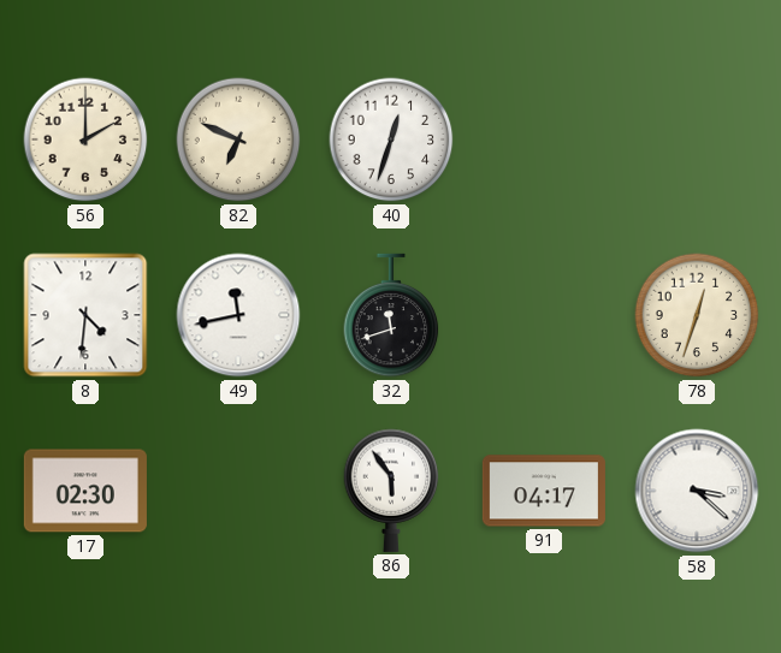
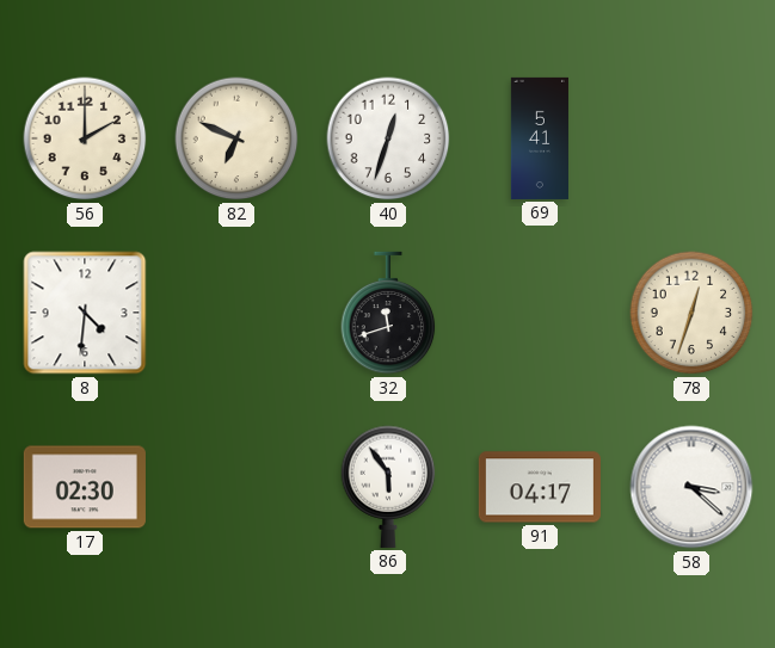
69: none -> 5:41
49: 11:43 -> none
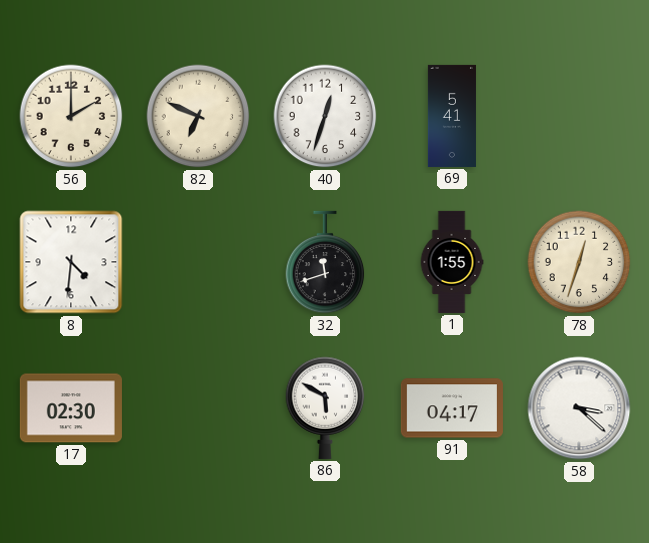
1: none -> 1:55
86: 5:54 -> 5:50
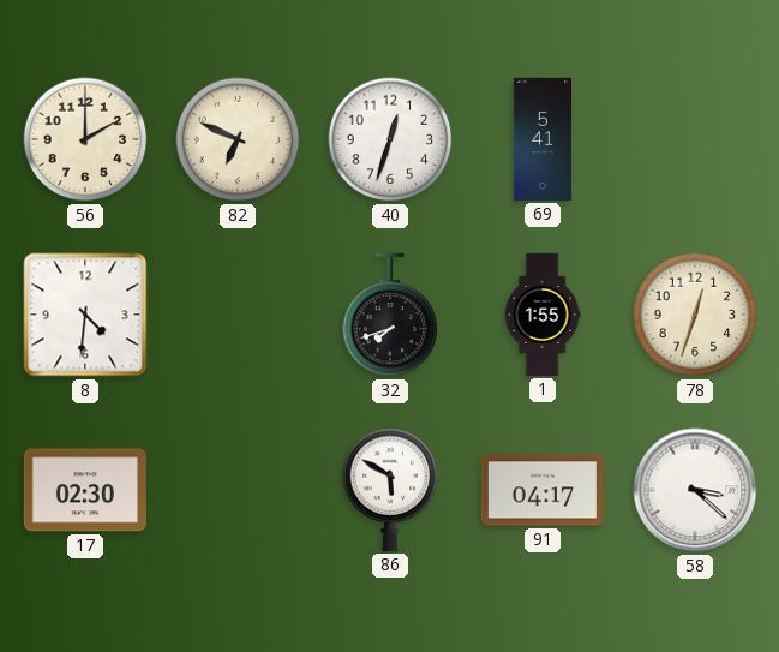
32: 11:42 -> 7:42
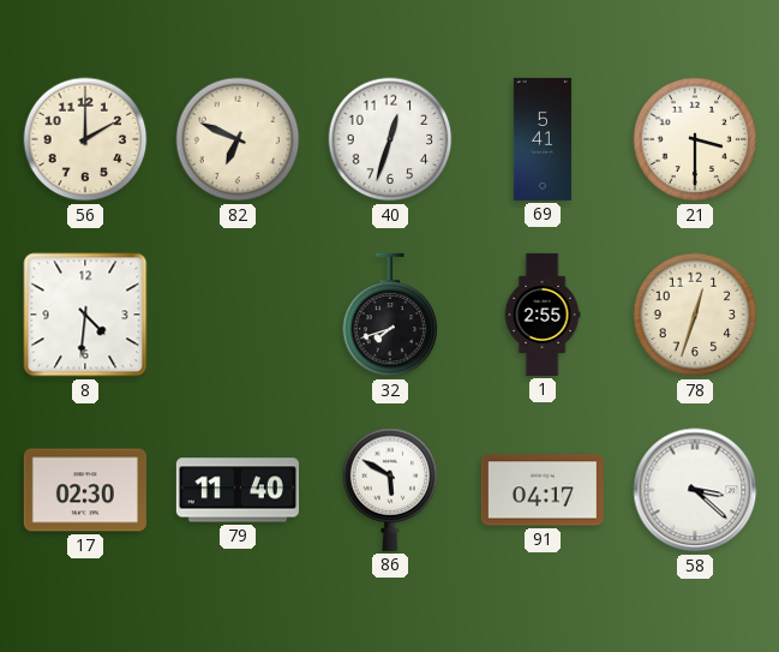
21: none -> 3:30
1: 1:55 -> 2:55
79: none -> 11:40
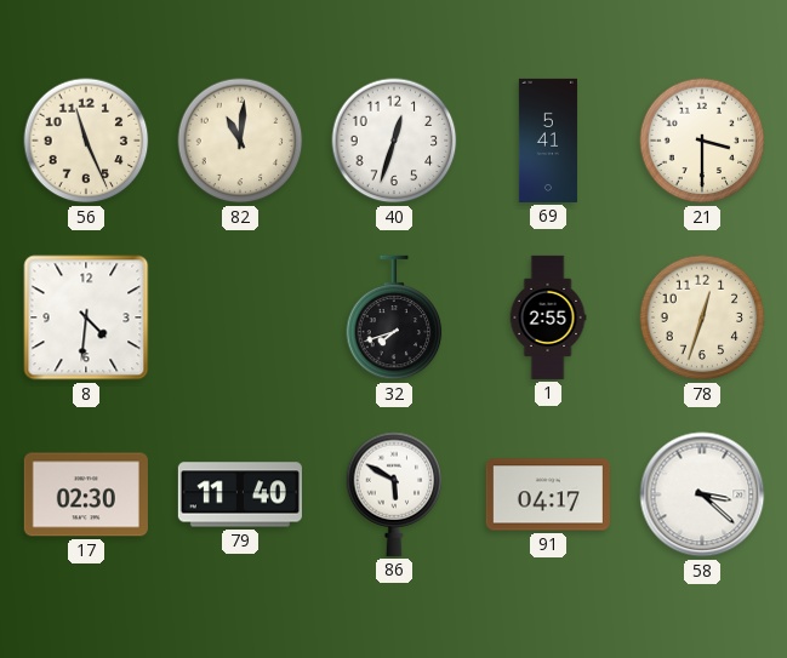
56: 2:00 -> 11:26
82: 6:49 -> 11:01
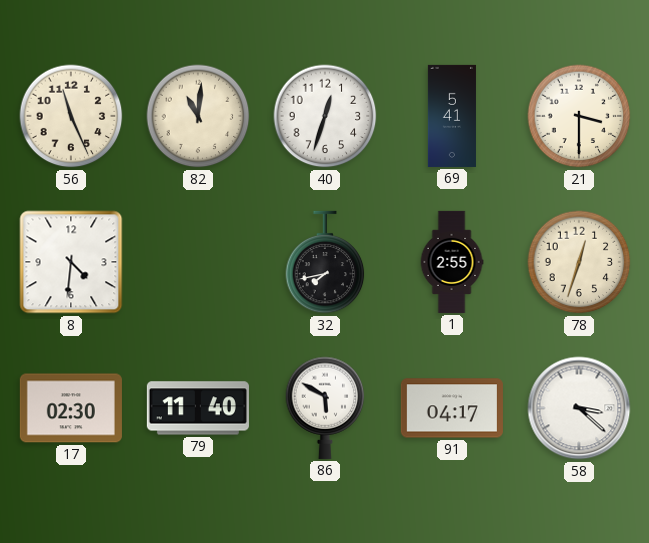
32: 7:42 -> 7:43
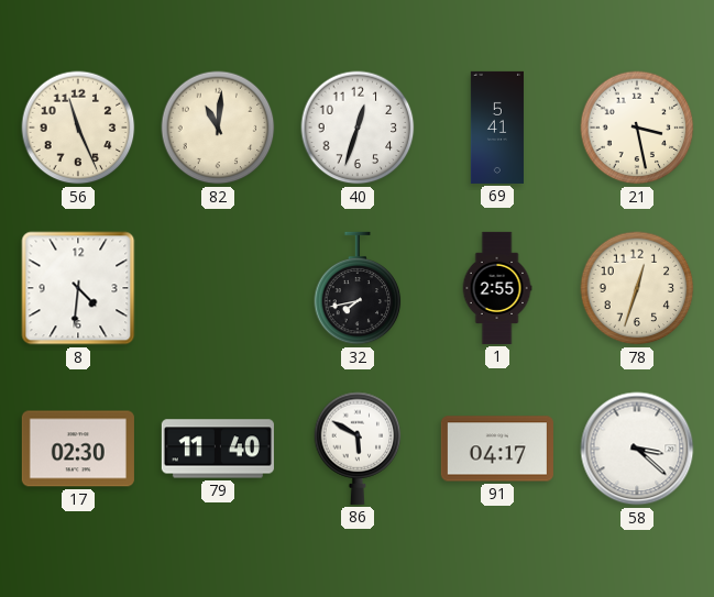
21: 3:30 -> 3:28
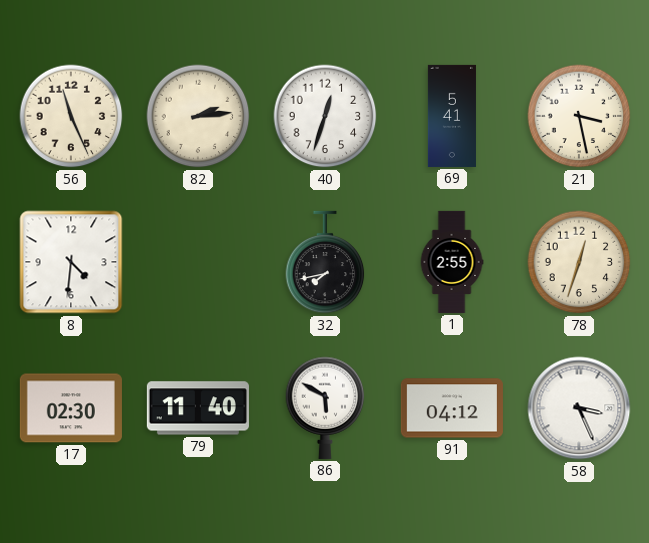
82: 11:01 -> 2:14
91: 04:17 -> 04:12
58: 3:22 -> 3:26
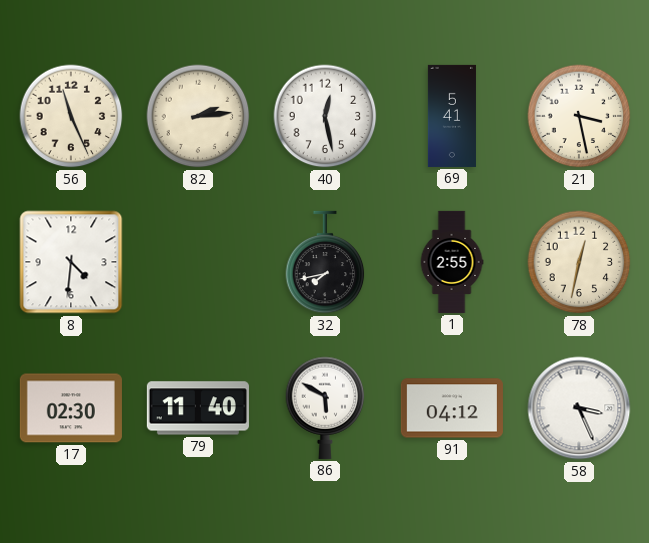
40: 12:33 -> 12:28
78: 12:33 -> 12:32
